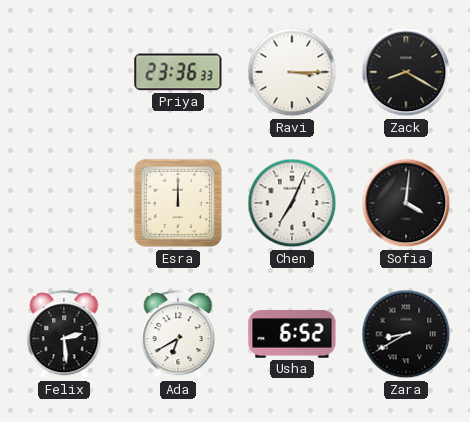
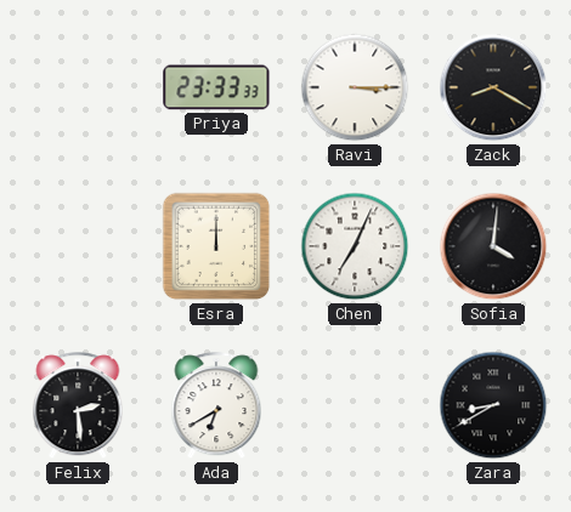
Priya: 23:36 -> 23:33
Usha: 6:52 -> none
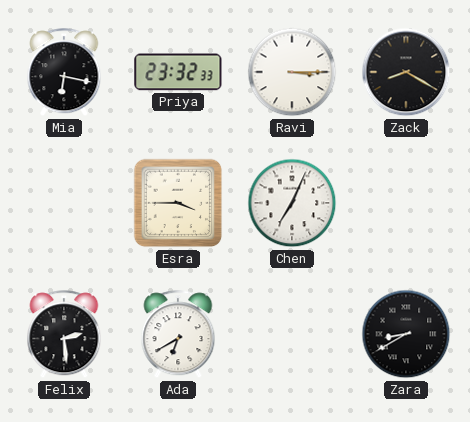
Mia: none -> 6:17
Priya: 23:33 -> 23:32
Esra: 12:00 -> 3:45
Sofia: 4:01 -> none
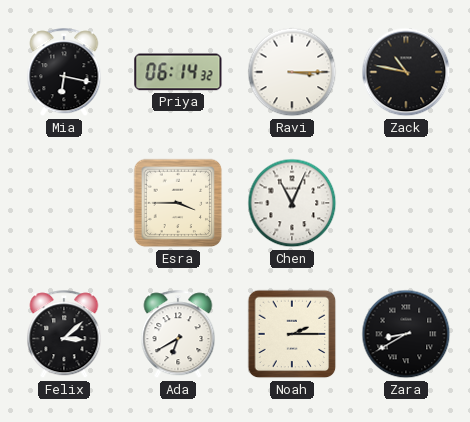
Priya: 23:32 -> 06:14
Zack: 8:20 -> 10:47
Chen: 7:04 -> 11:04
Felix: 2:29 -> 3:08
Noah: none -> 2:15
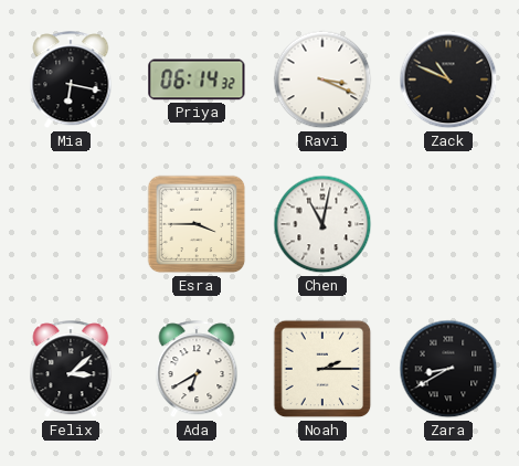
Ravi: 3:15 -> 3:19
Zack: 10:47 -> 10:49
Chen: 11:04 -> 11:02
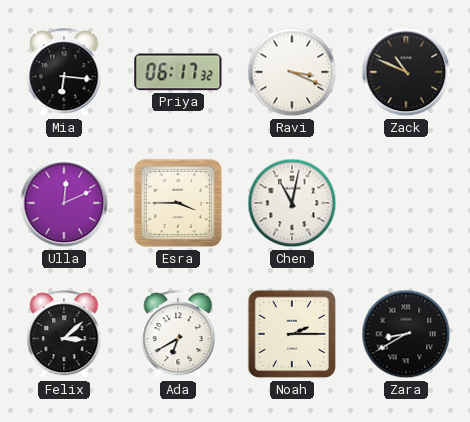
Mia: 6:17 -> 6:16
Priya: 06:14 -> 06:17
Ulla: none -> 12:11
